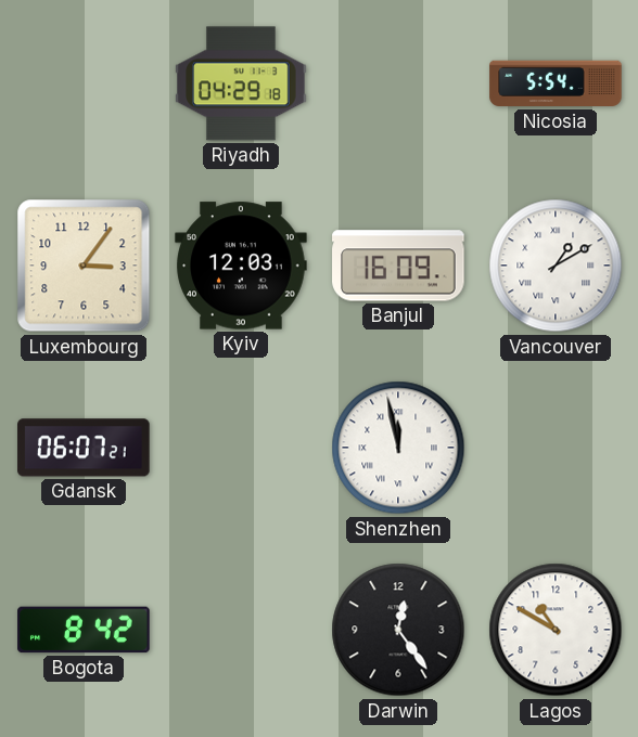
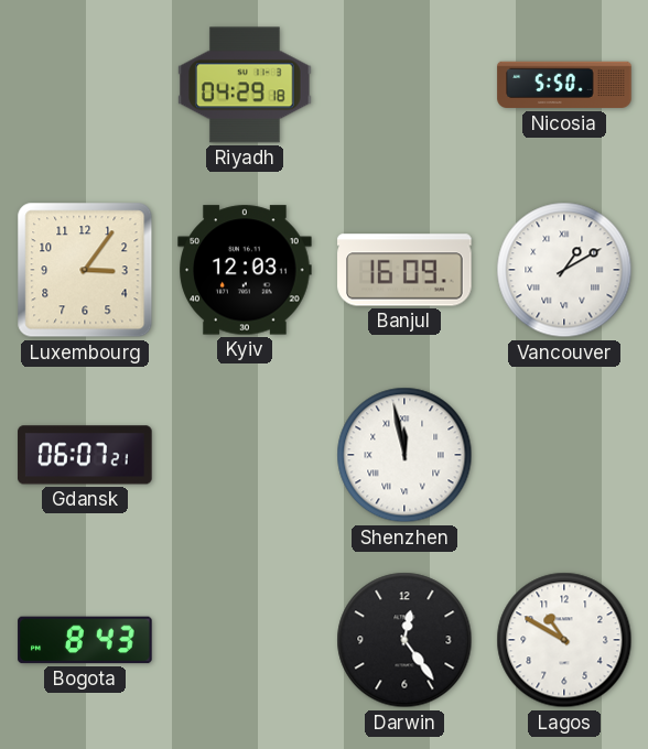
Nicosia: 5:54 -> 5:50
Bogota: 8:42 -> 8:43
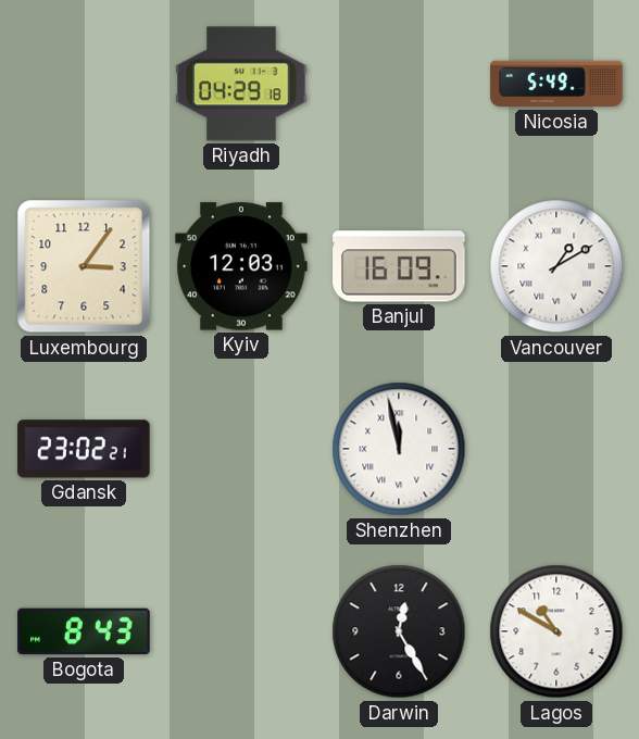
Nicosia: 5:50 -> 5:49
Gdansk: 06:07 -> 23:02
Darwin: 12:24 -> 12:25
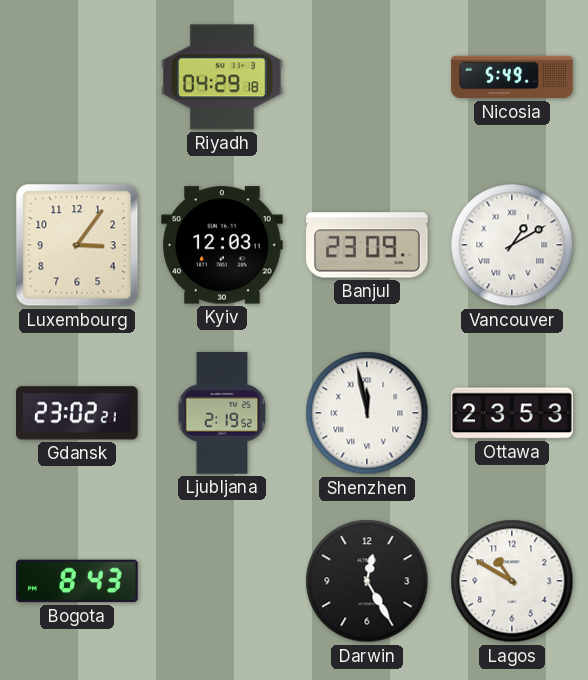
Banjul: 16:09 -> 23:09
Ljubljana: none -> 2:19
Ottawa: none -> 23:53
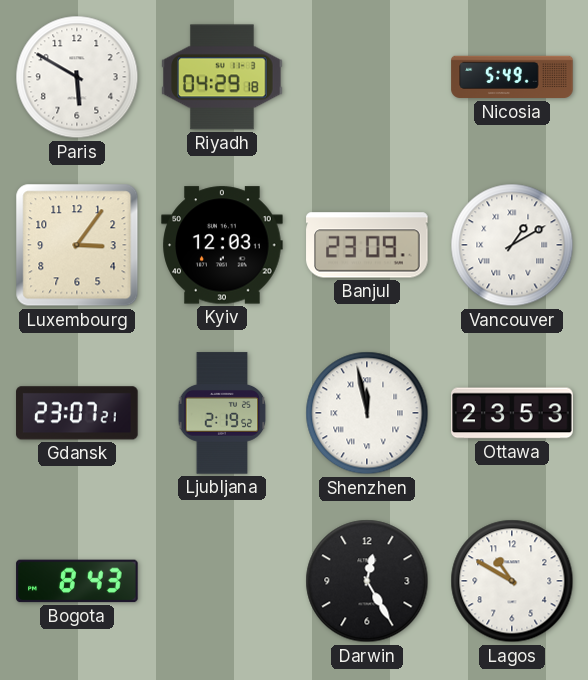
Paris: none -> 5:50
Gdansk: 23:02 -> 23:07
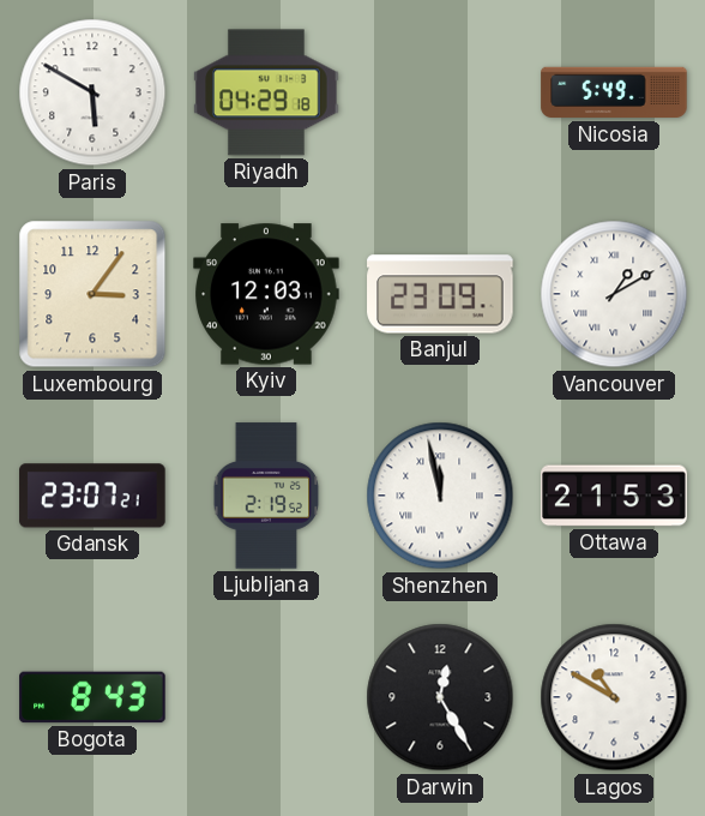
Ottawa: 23:53 -> 21:53
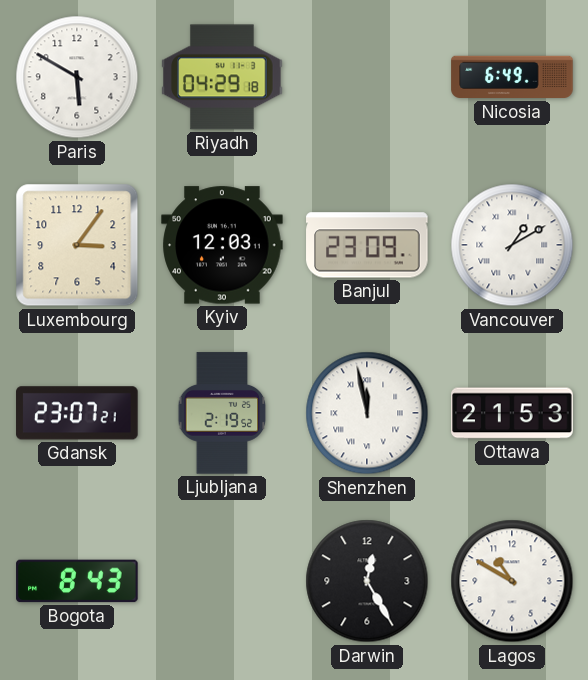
Nicosia: 5:49 -> 6:49
